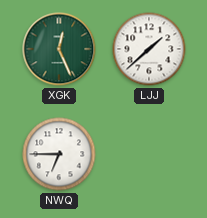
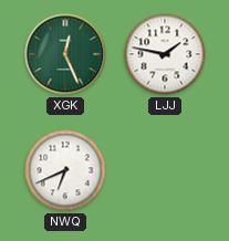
LJJ: 1:38 -> 1:47
NWQ: 6:45 -> 6:41
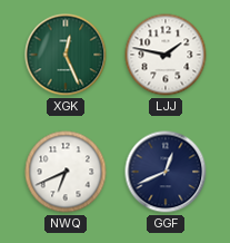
GGF: none -> 12:41
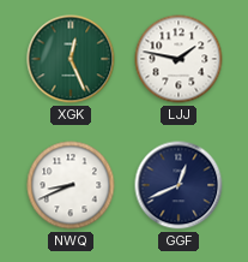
NWQ: 6:41 -> 8:41
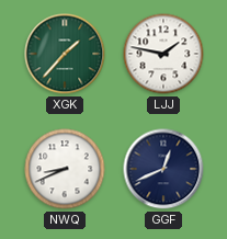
XGK: 12:26 -> 1:37
